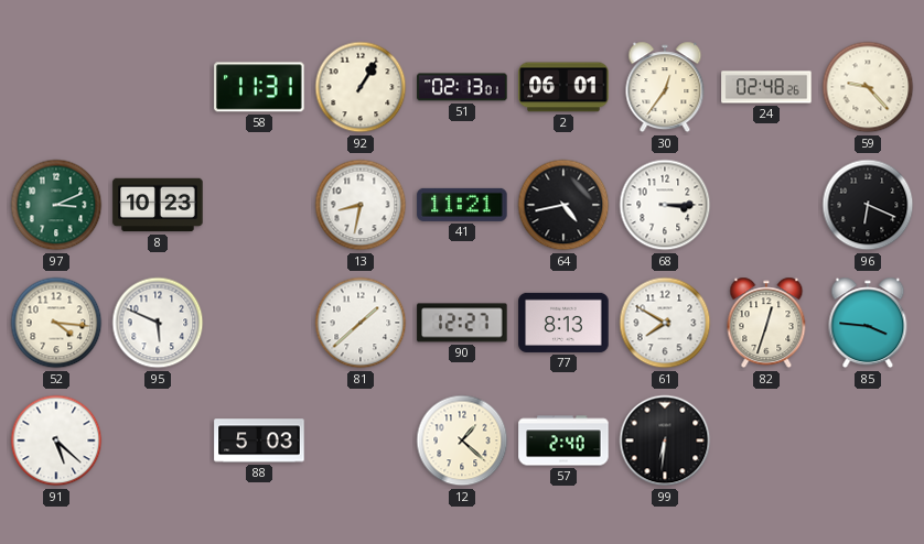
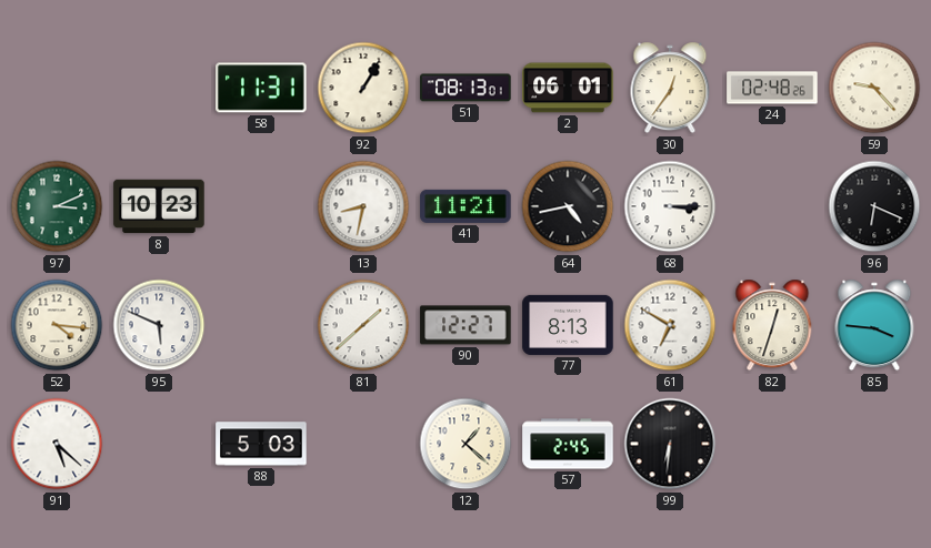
51: 02:13 -> 08:13
61: 7:50 -> 6:50
57: 2:40 -> 2:45
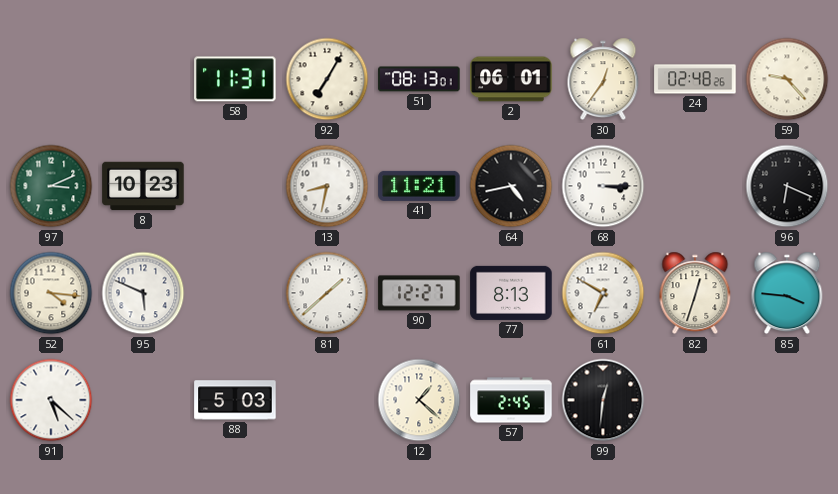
92: 1:05 -> 7:05
99: 6:31 -> 12:31
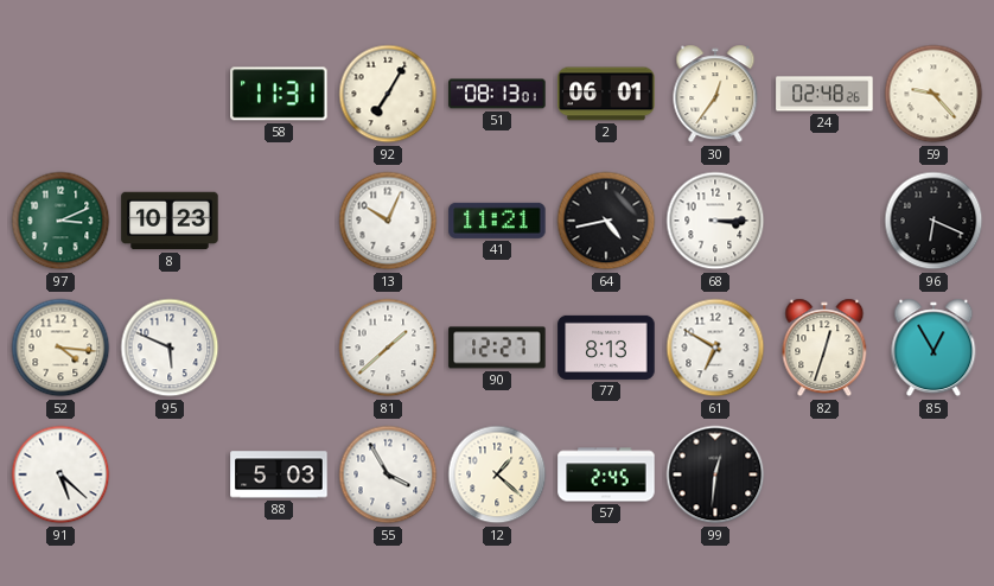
13: 8:32 -> 10:04
85: 3:46 -> 12:55
55: none -> 3:55
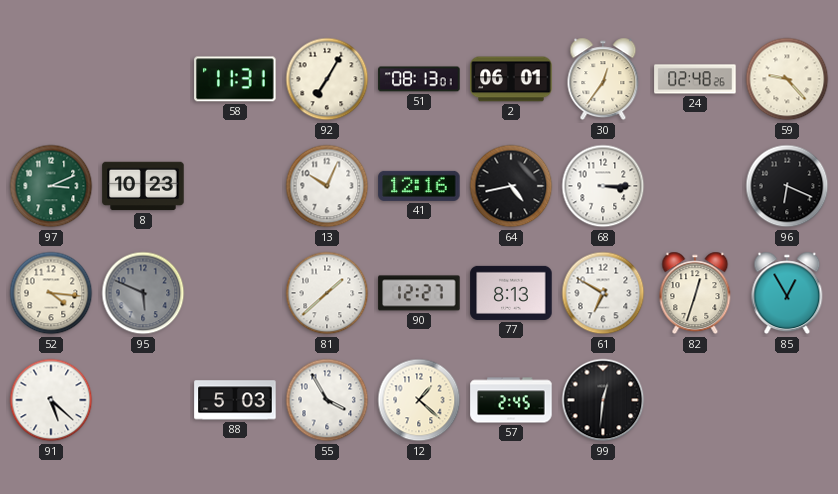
41: 11:21 -> 12:16
95 dial: white -> grey
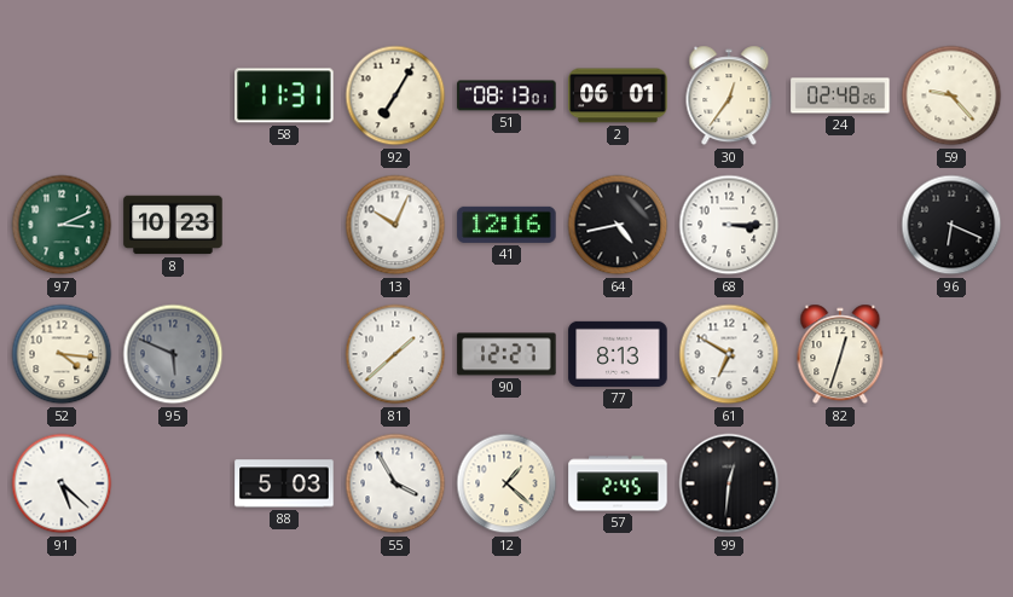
85: 12:55 -> none
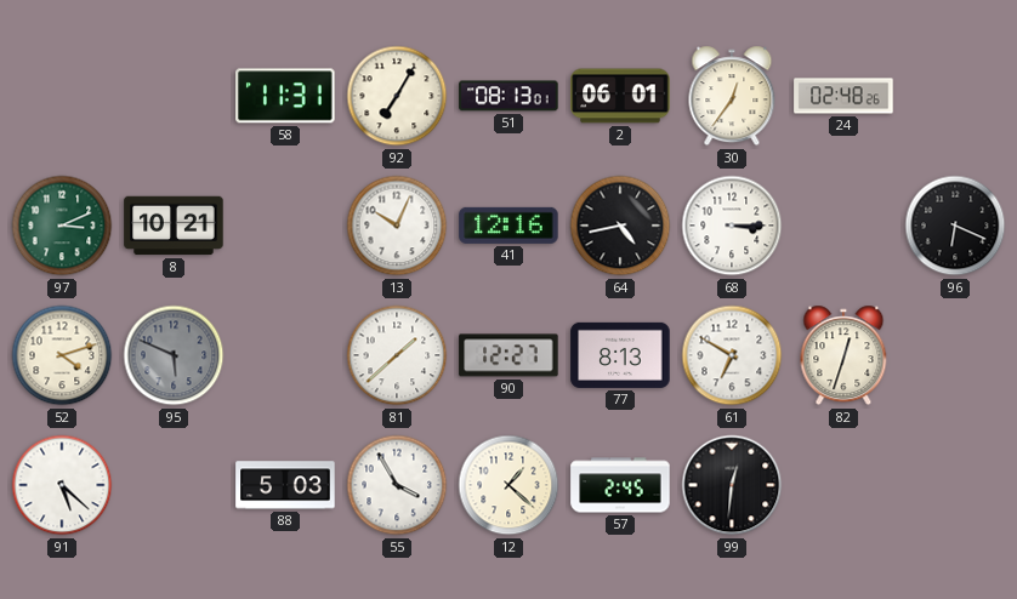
59: 9:23 -> none
8: 10:23 -> 10:21
52: 4:16 -> 4:12
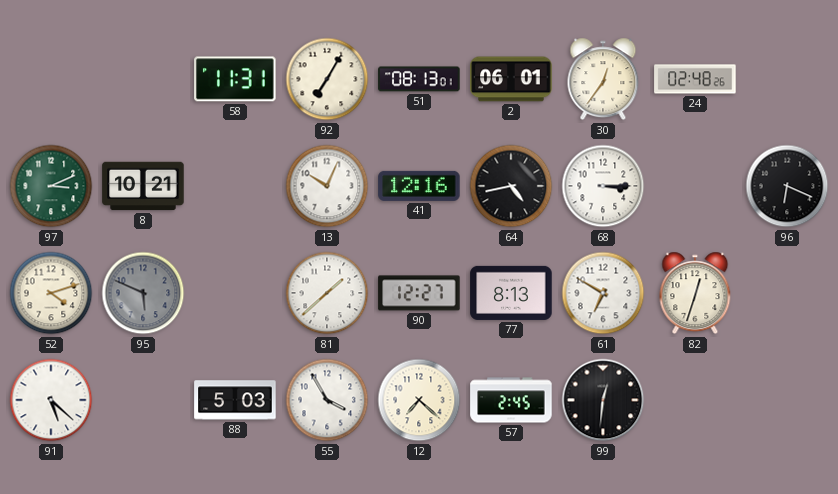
12: 1:22 -> 7:22
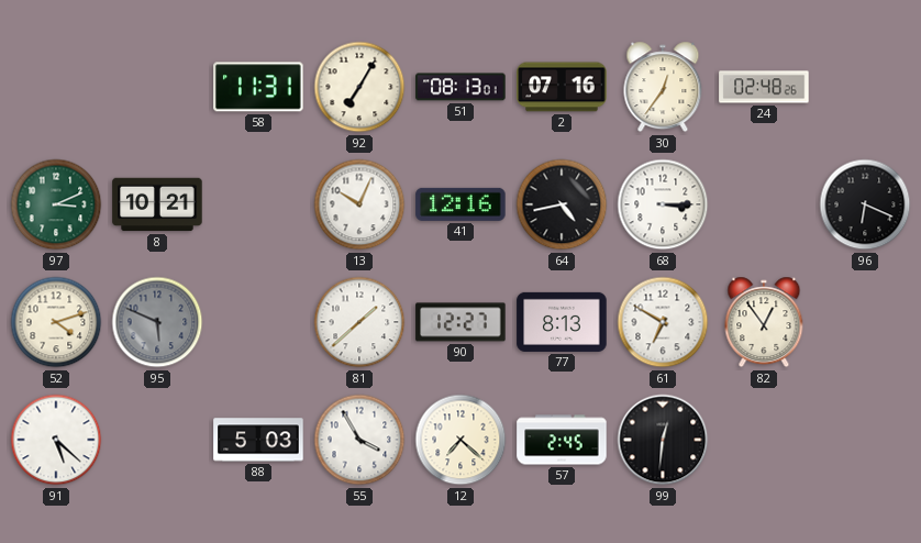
2: 06:01 -> 07:16
82: 12:33 -> 12:54
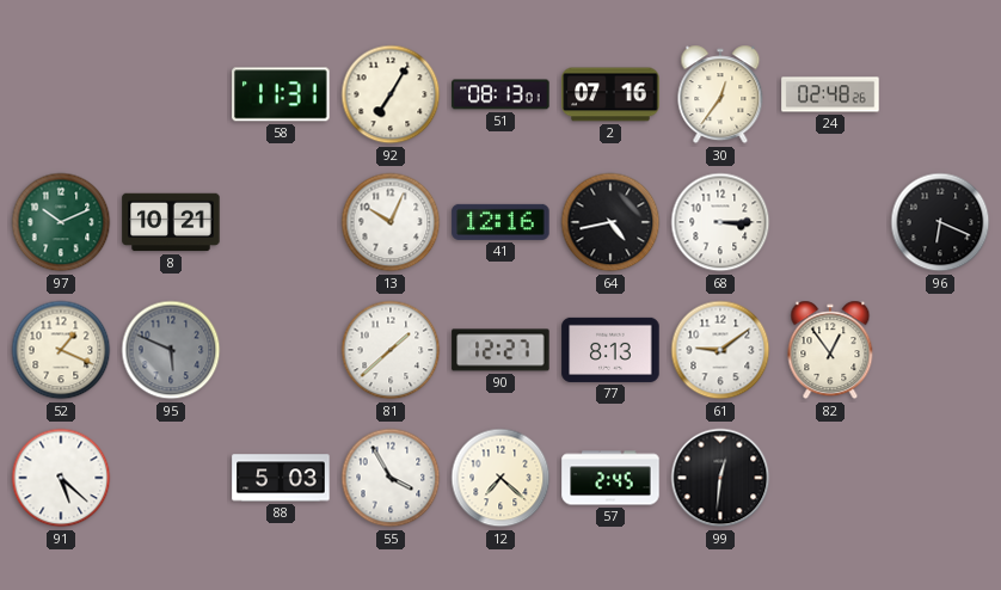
97: 3:11 -> 10:11
52: 4:12 -> 1:19
61: 6:50 -> 9:09
